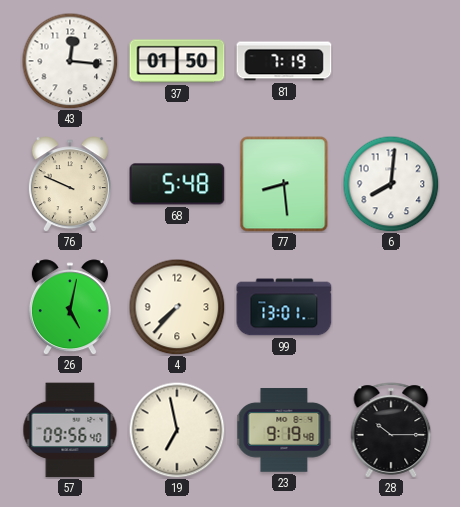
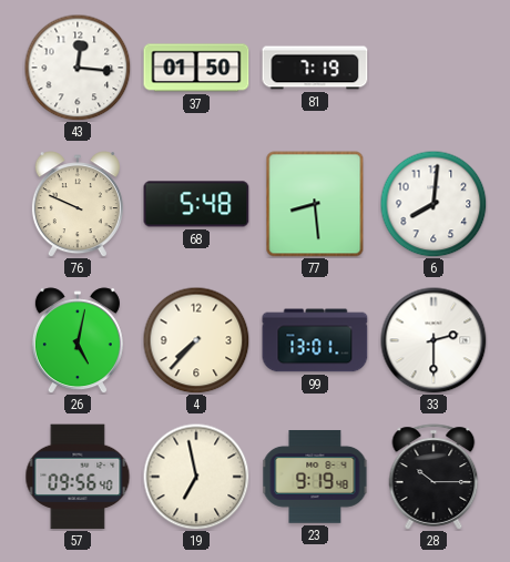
33: none -> 2:30
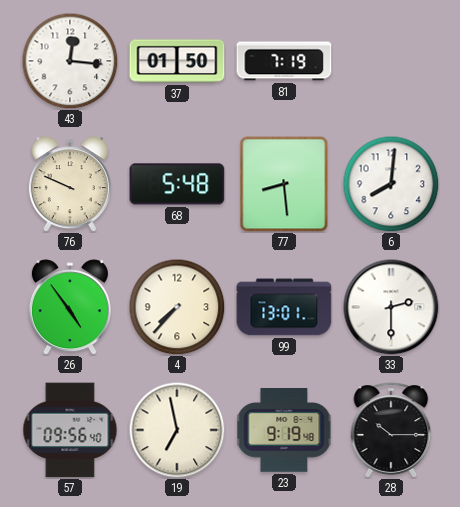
26: 5:02 -> 4:54
